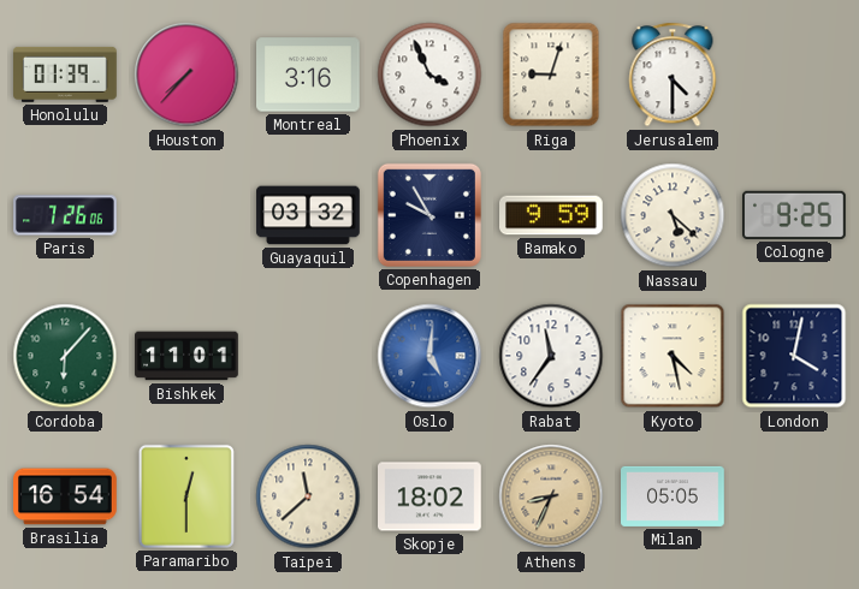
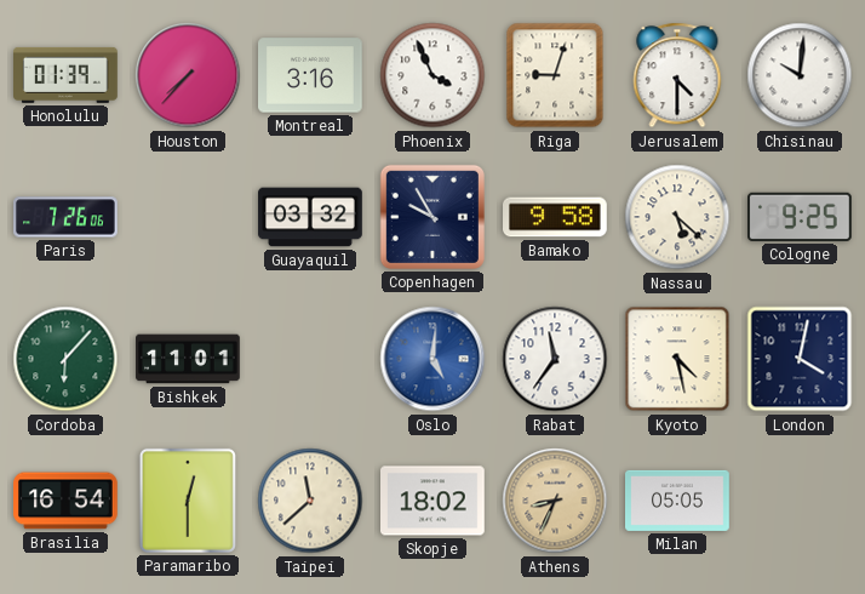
Chisinau: none -> 10:01
Bamako: 9:59 -> 9:58
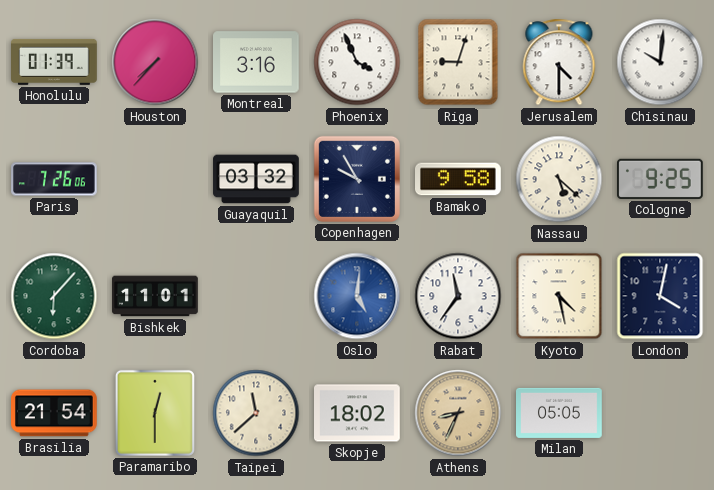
Brasilia: 16:54 -> 21:54
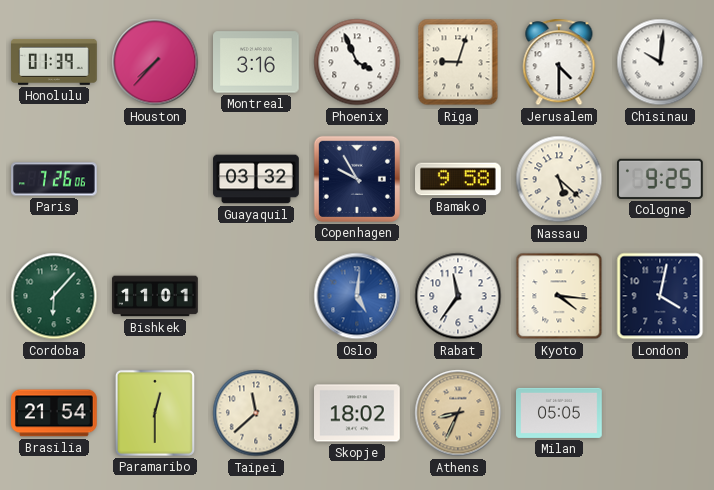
Kyoto: 4:28 -> 4:16
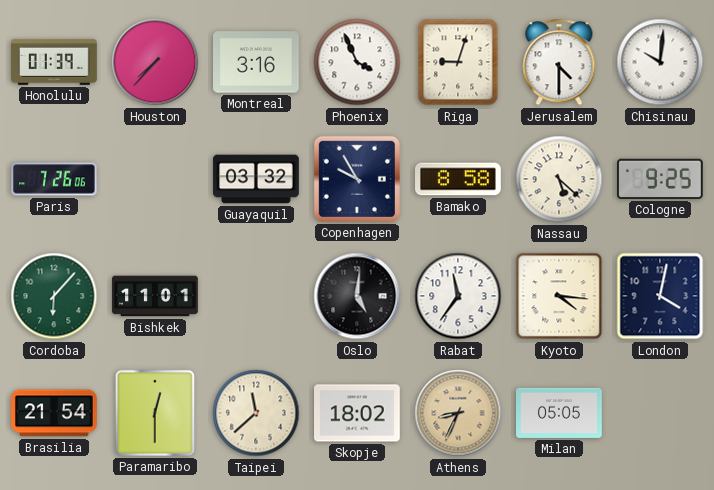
Bamako: 9:58 -> 8:58
Oslo dial: blue -> black
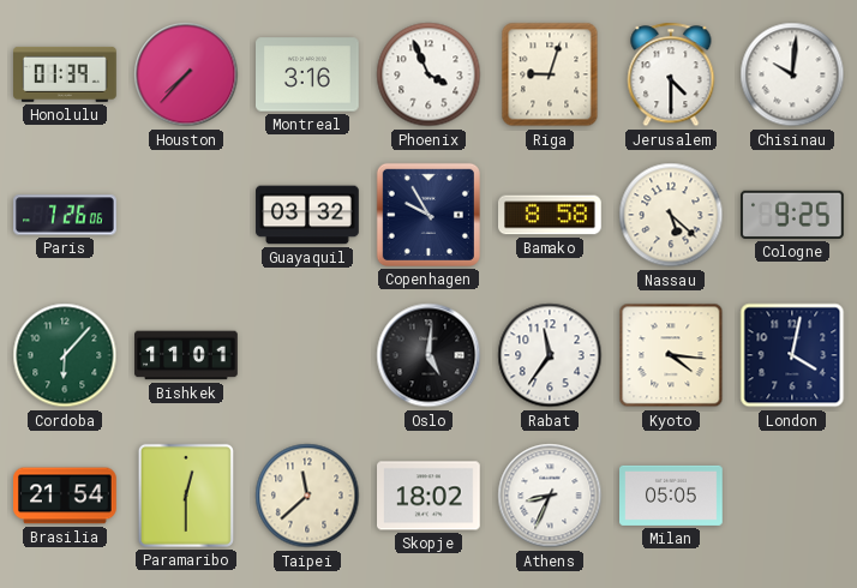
Athens dial: champagne -> white
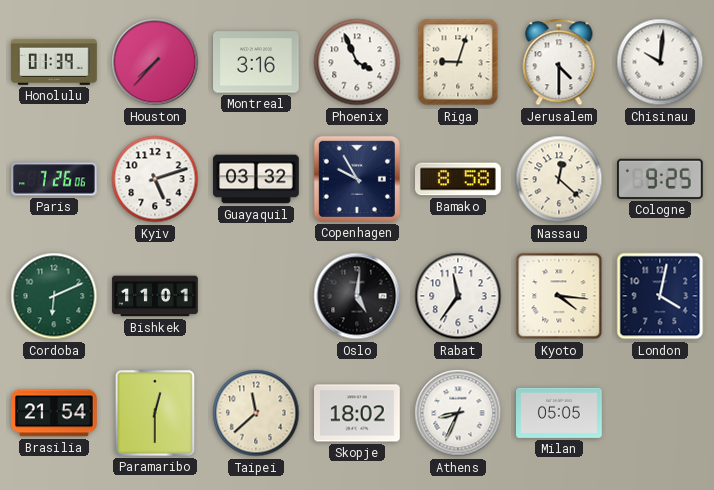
Kyiv: none -> 5:12
Nassau: 5:22 -> 12:22
Cordoba: 6:07 -> 6:11
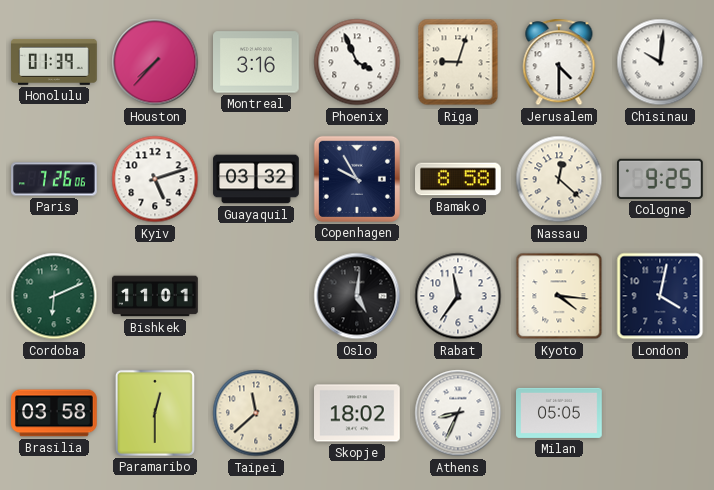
Brasilia: 21:54 -> 03:58
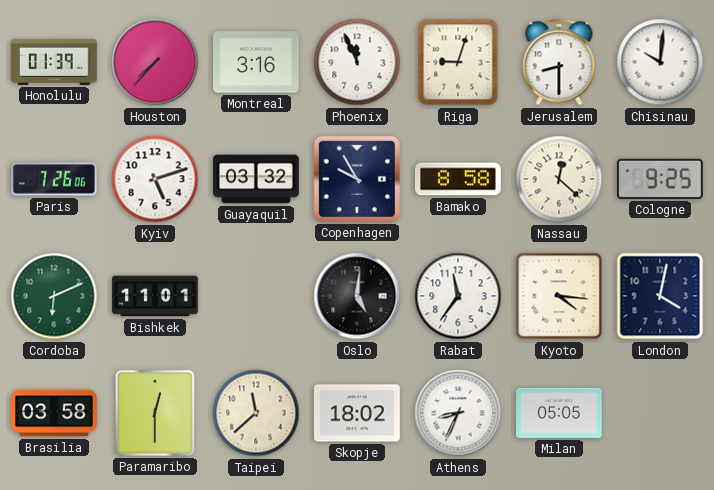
Phoenix: 3:56 -> 11:56
Jerusalem: 4:30 -> 8:30
